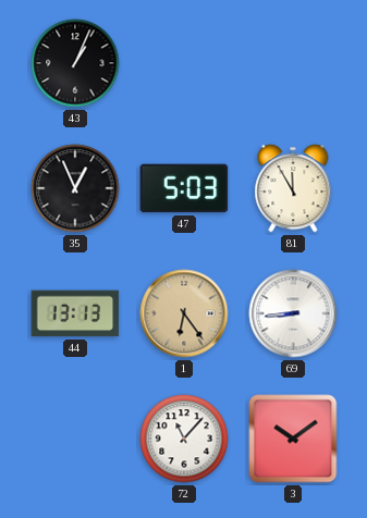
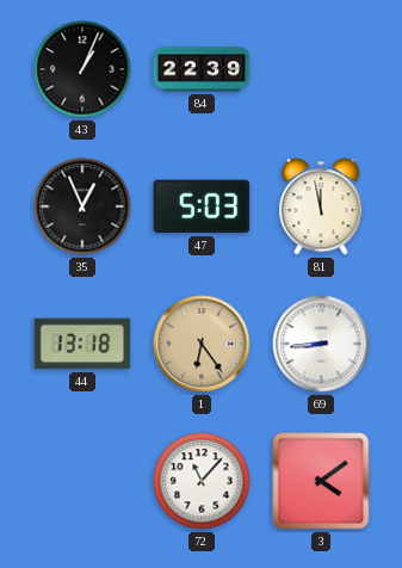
84: none -> 22:39
81: 11:55 -> 11:58
44: 13:13 -> 13:18
3: 10:09 -> 4:09
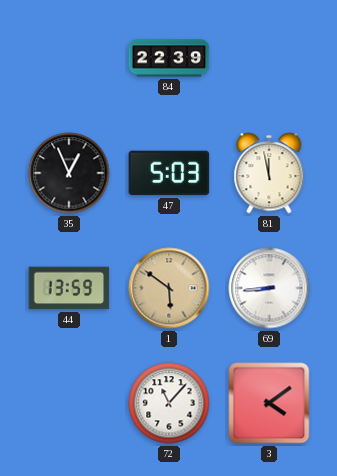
43: 1:04 -> none
44: 13:18 -> 13:59
1: 6:24 -> 5:51
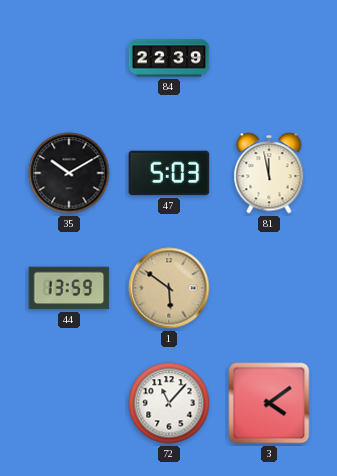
35: 12:56 -> 10:10
69: 8:44 -> none
